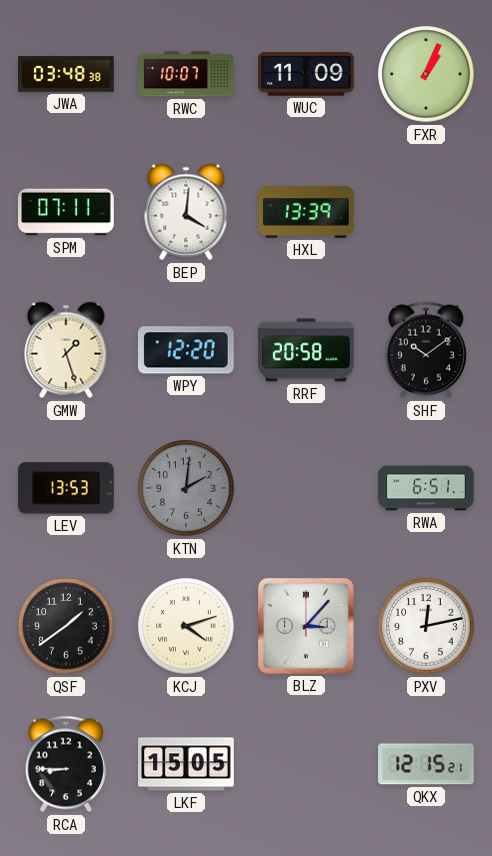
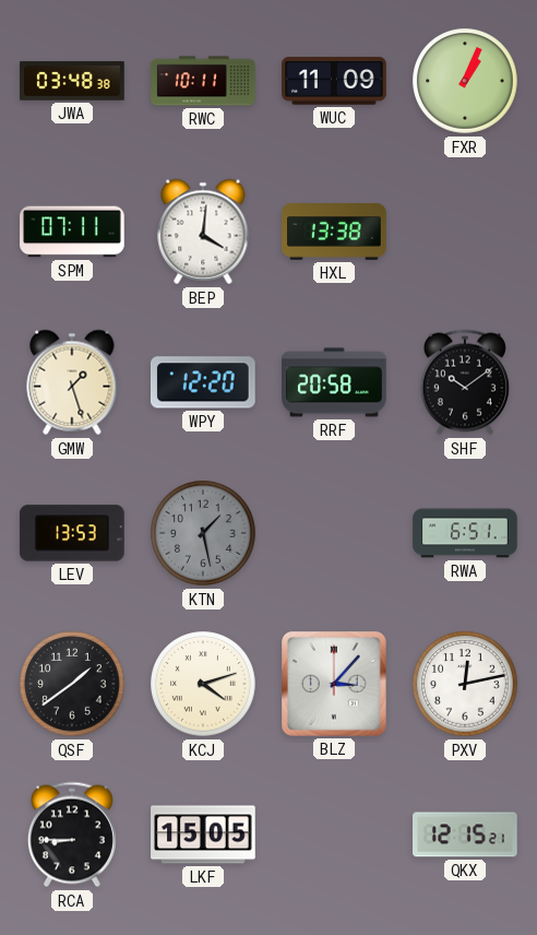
RWC: 10:07 -> 10:11
HXL: 13:39 -> 13:38
KTN: 2:01 -> 1:28
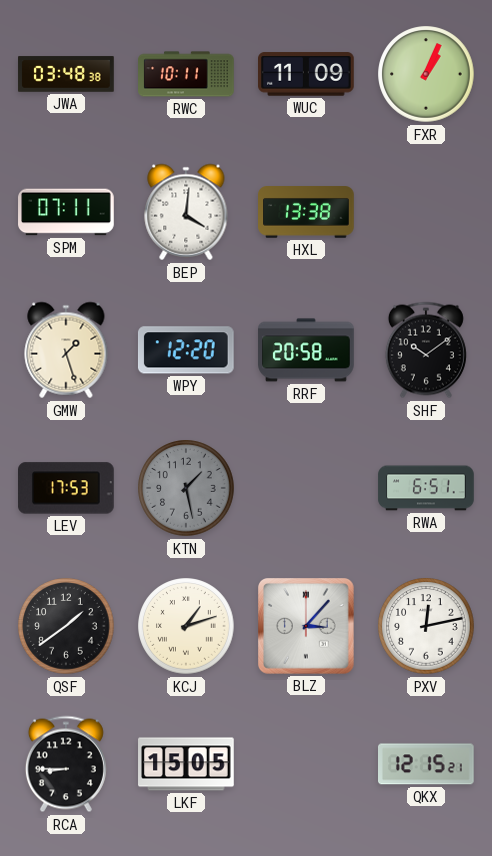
LEV: 13:53 -> 17:53
KCJ: 4:12 -> 1:12
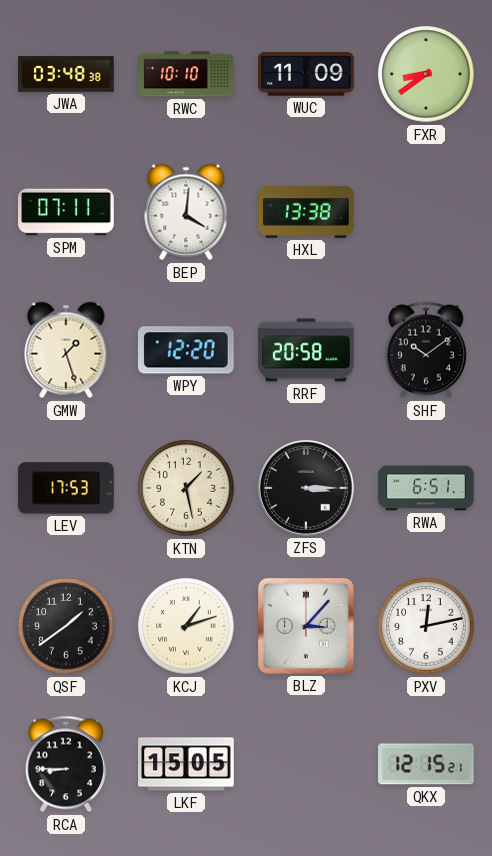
RWC: 10:11 -> 10:10
FXR: 1:04 -> 8:39
KTN dial: grey -> cream
ZFS: none -> 3:15
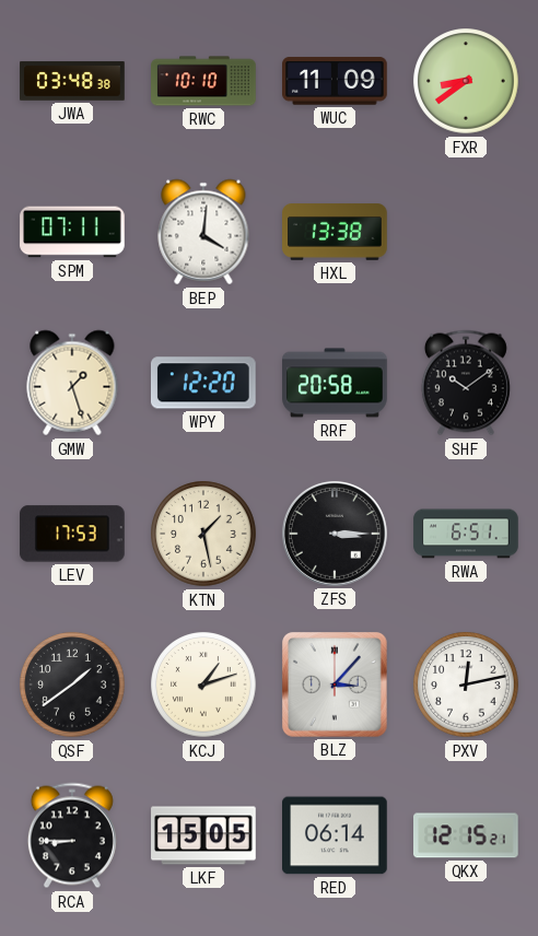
RED: none -> 06:14
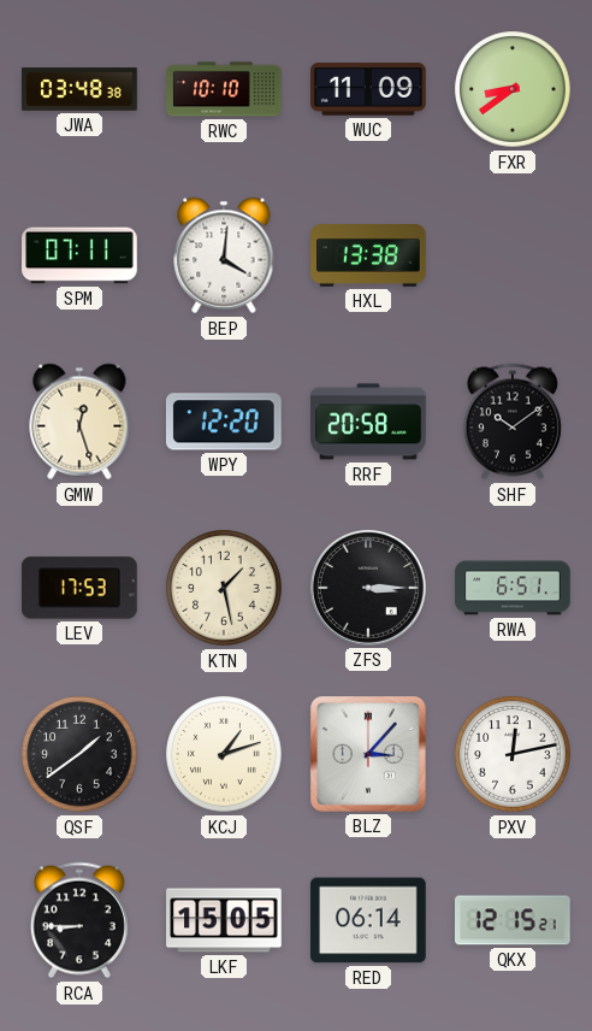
GMW: 1:27 -> 12:27
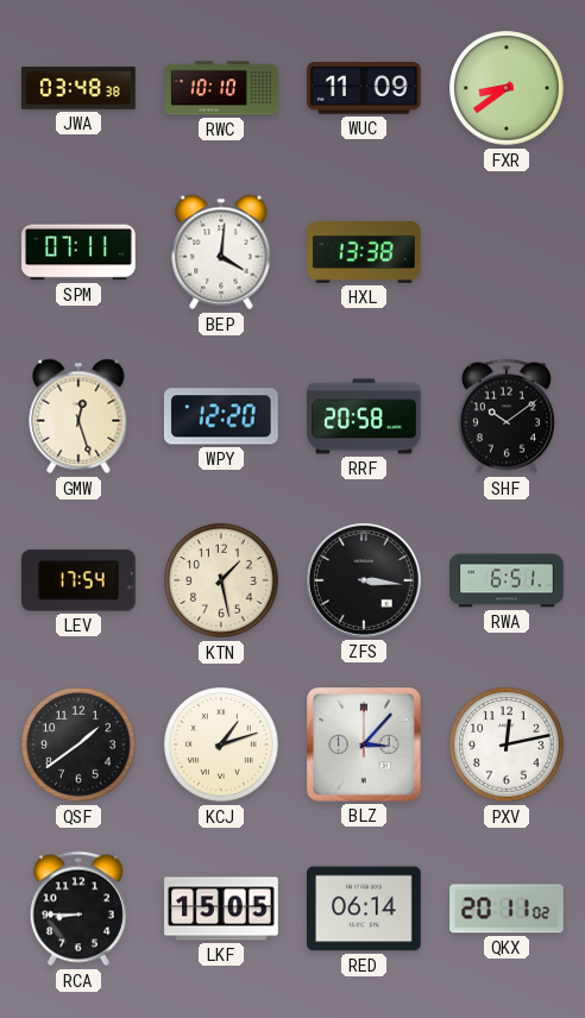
LEV: 17:53 -> 17:54
ZFS: 3:15 -> 3:16
QKX: 12:15 -> 20:11
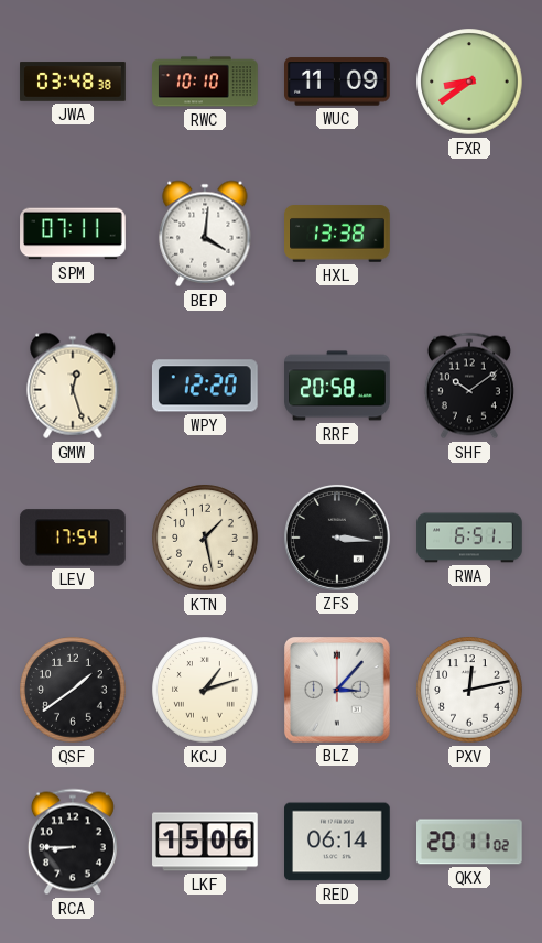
LKF: 15:05 -> 15:06
